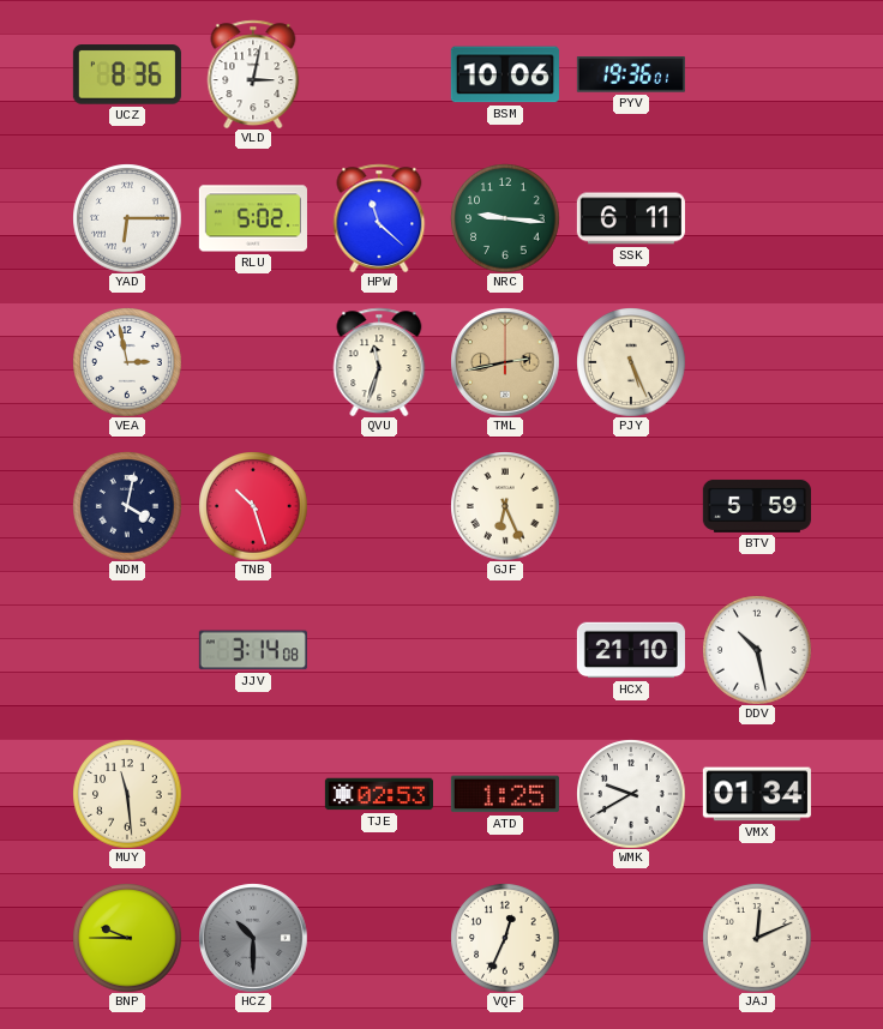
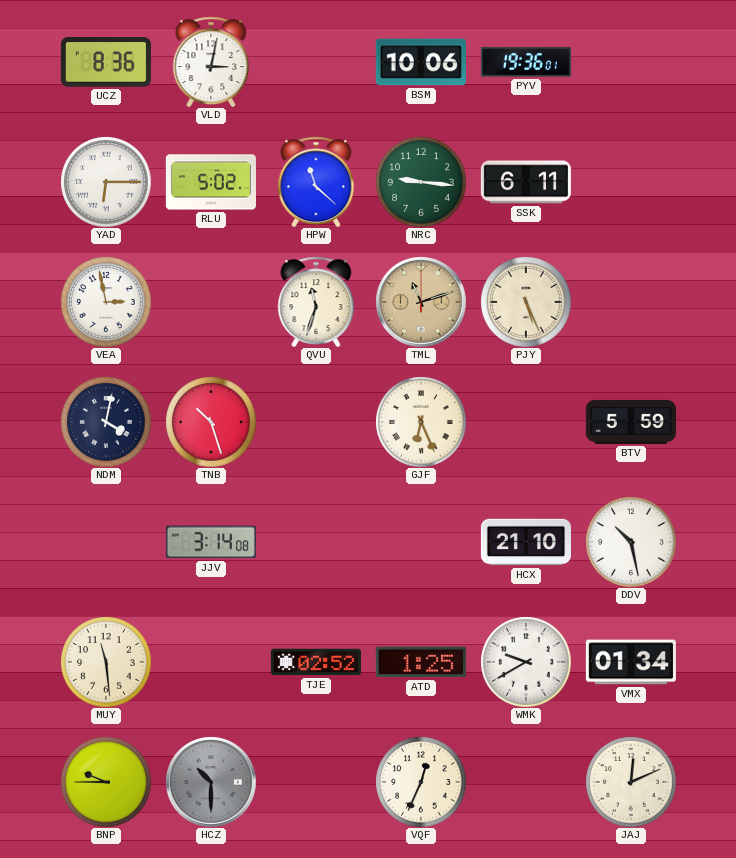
TML: 2:43 -> 11:12
TJE: 02:53 -> 02:52
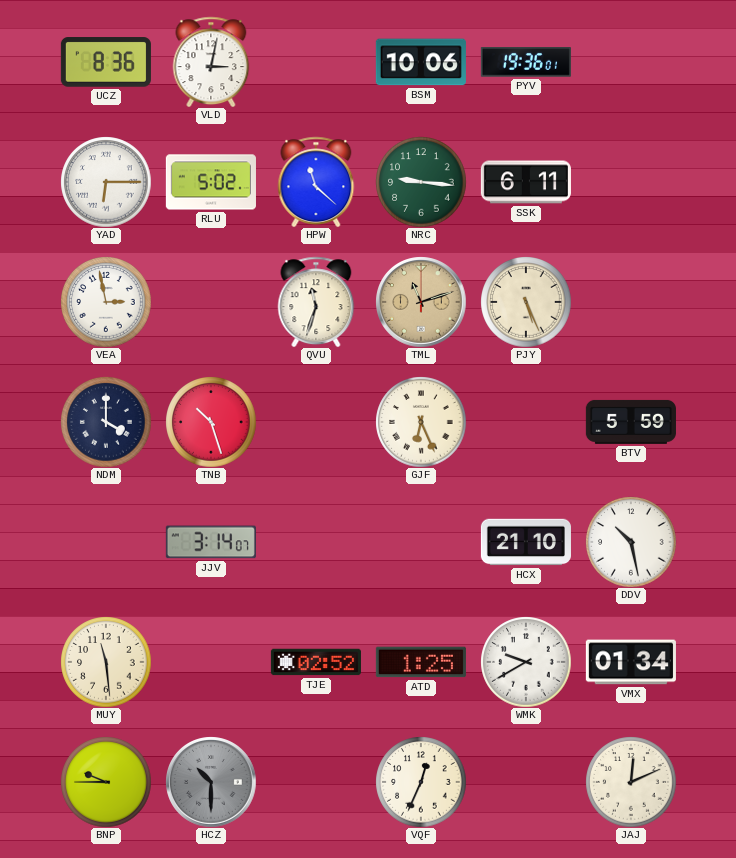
NDM: 4:02 -> 4:00
JJV: 3:14:08 -> 3:14:07
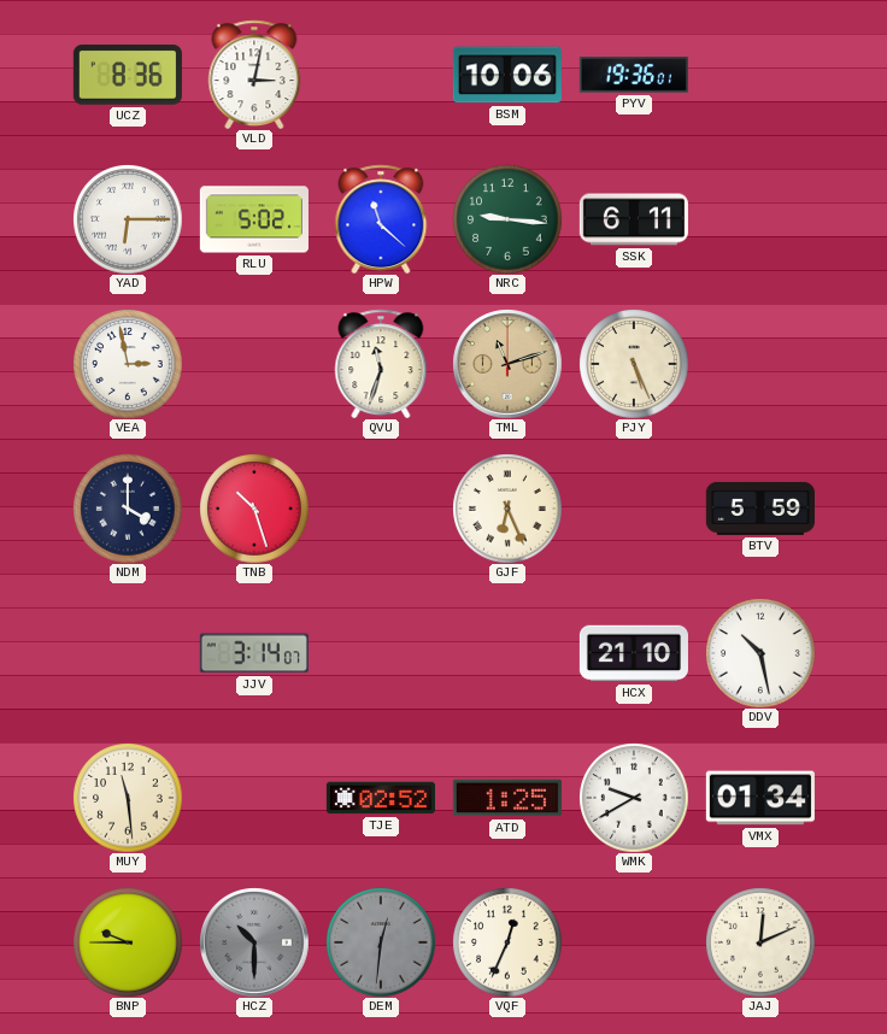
DEM: none -> 12:31
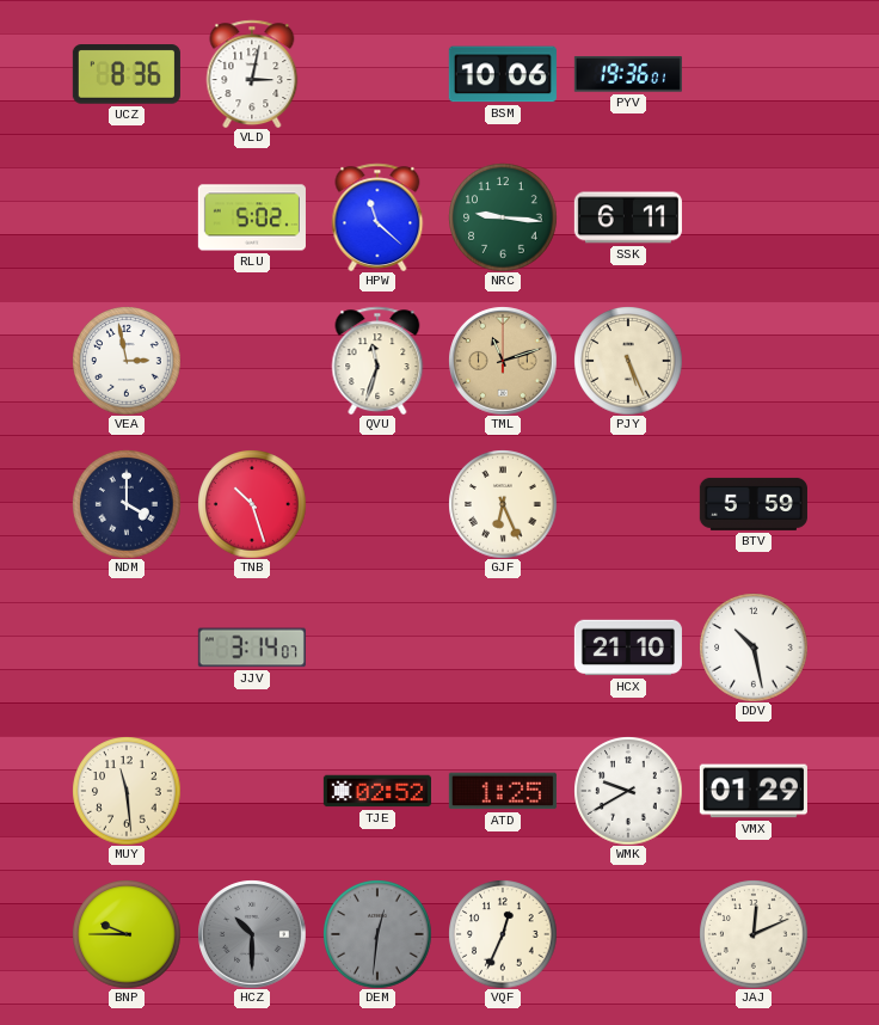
YAD: 6:15 -> none
VMX: 01:34 -> 01:29
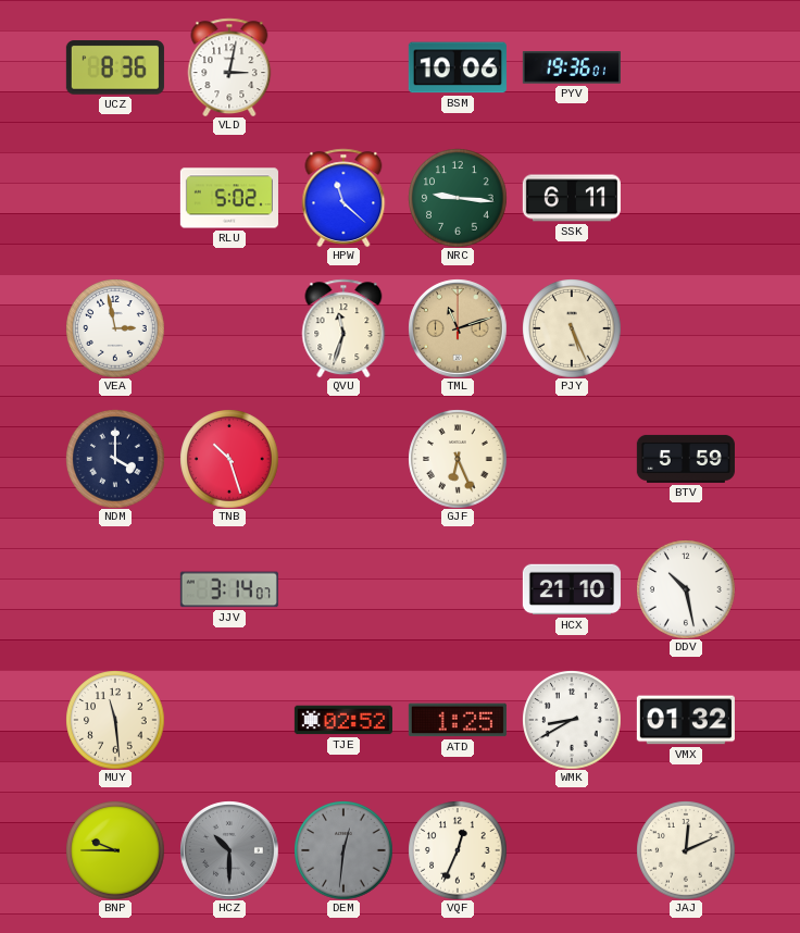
WMK: 9:40 -> 8:40
VMX: 01:29 -> 01:32
